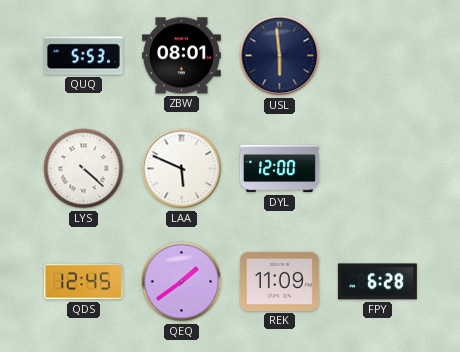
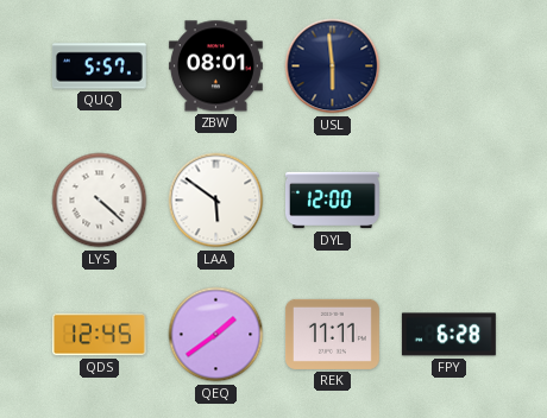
QUQ: 5:53 -> 5:57
LAA: 5:49 -> 5:51
REK: 11:09 -> 11:11
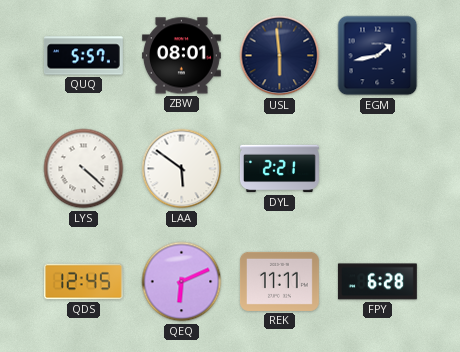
EGM: none -> 1:43
DYL: 12:00 -> 2:21
QEQ: 1:39 -> 6:11
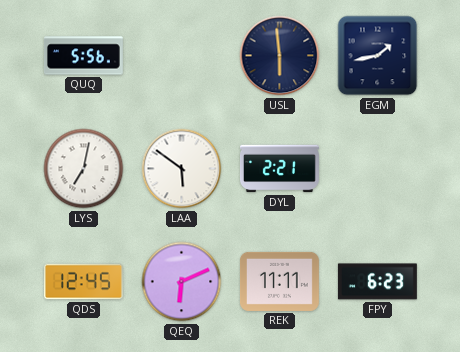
QUQ: 5:57 -> 5:56
ZBW: 08:01 -> none
LYS: 4:22 -> 7:02
FPY: 6:28 -> 6:23
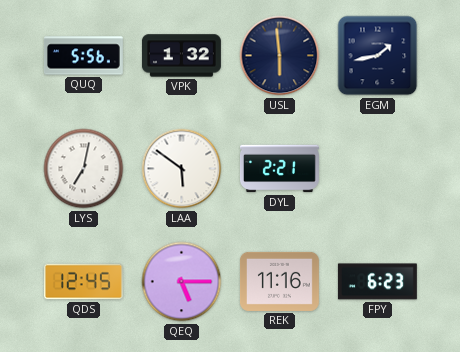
VPK: none -> 1:32
QEQ: 6:11 -> 5:15
REK: 11:11 -> 11:16
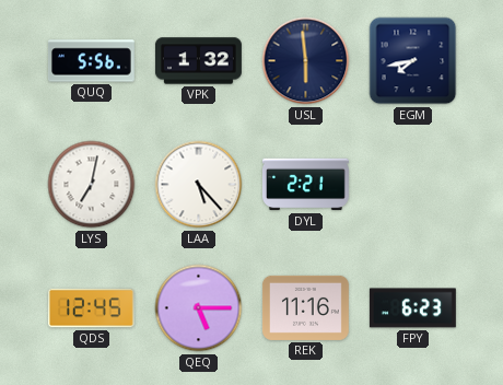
EGM: 1:43 -> 7:43
LAA: 5:51 -> 5:23
